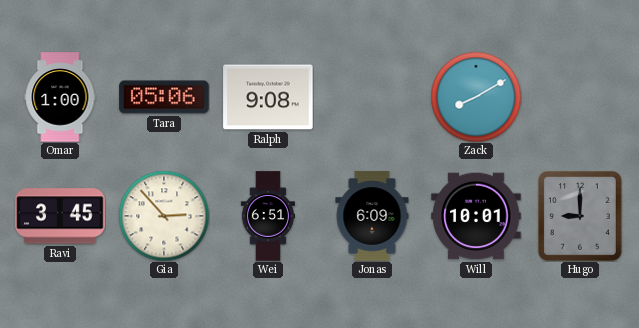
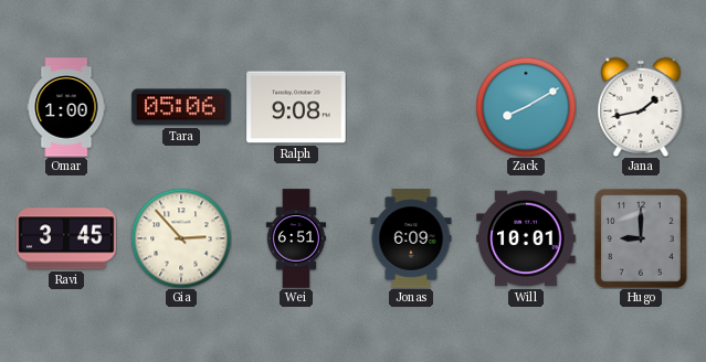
Jana: none -> 1:43
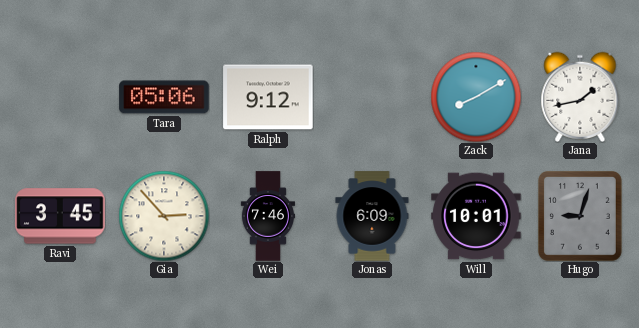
Omar: 1:00 -> none
Ralph: 9:08 -> 9:12
Wei: 6:51 -> 7:46
Hugo: 9:00 -> 9:03
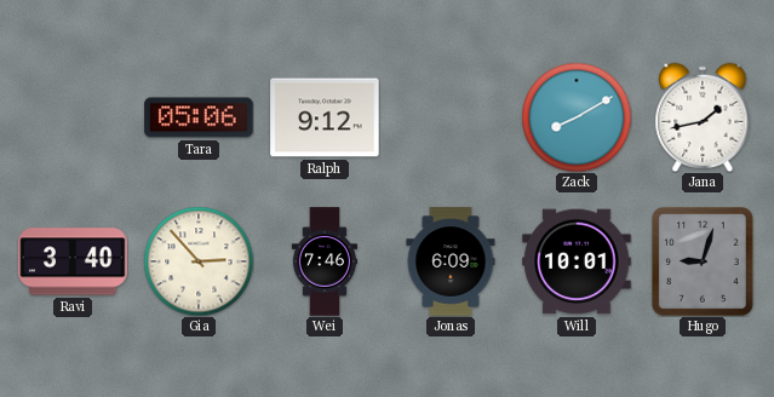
Ravi: 3:45 -> 3:40
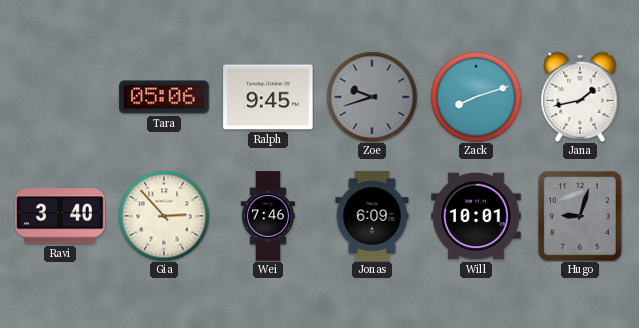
Ralph: 9:12 -> 9:45
Zoe: none -> 9:42
Zack: 8:10 -> 8:12
